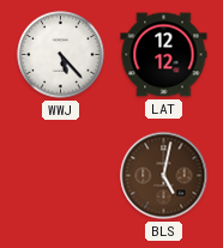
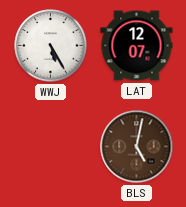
WWJ: 5:23 -> 5:25
LAT: 12:12 -> 12:07
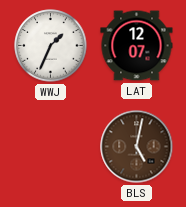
WWJ: 5:25 -> 1:34
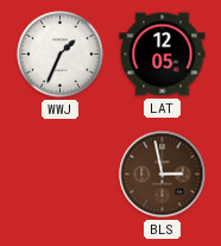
LAT: 12:07 -> 12:05
BLS: 5:02 -> 2:58
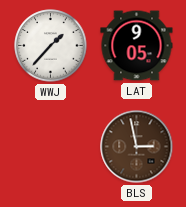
WWJ: 1:34 -> 1:37
LAT: 12:05 -> 9:05
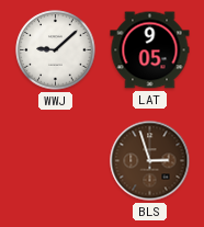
WWJ: 1:37 -> 9:08
BLS: 2:58 -> 2:57
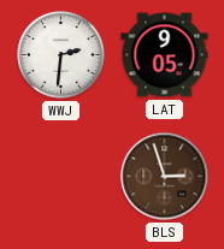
WWJ: 9:08 -> 2:31
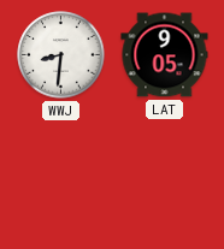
WWJ: 2:31 -> 8:31
BLS: 2:57 -> none
